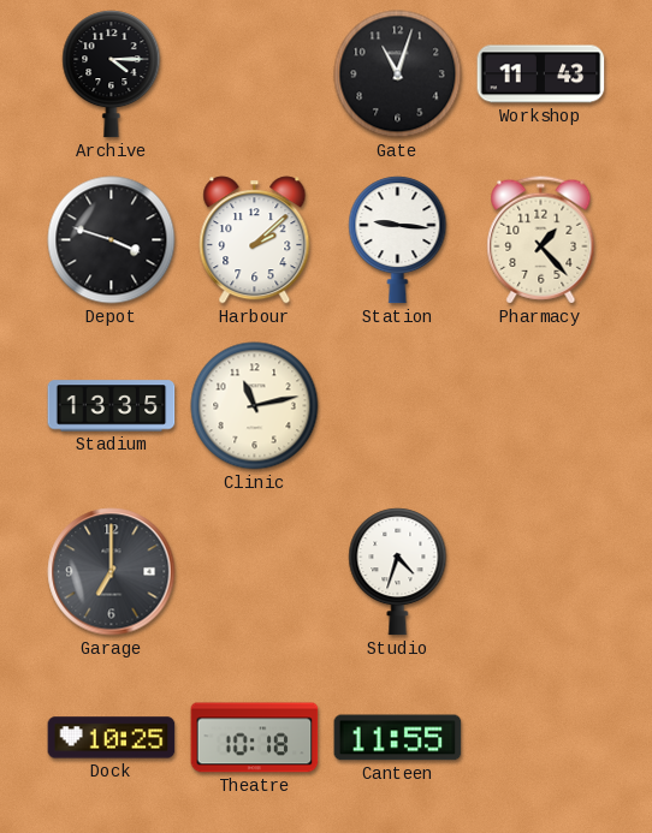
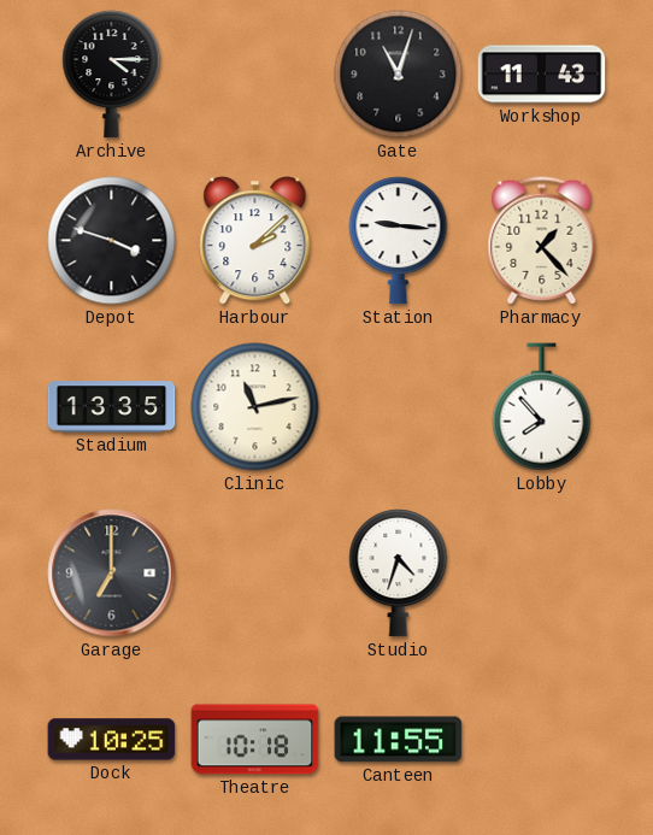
Lobby: none -> 7:53
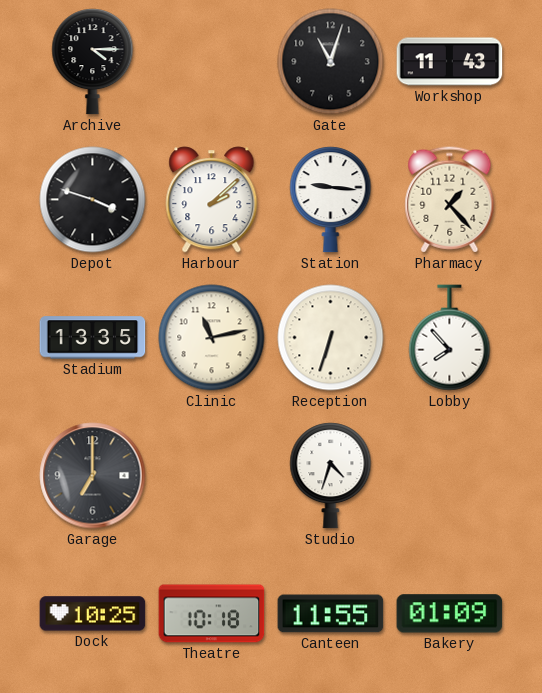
Reception: none -> 6:33
Bakery: none -> 01:09
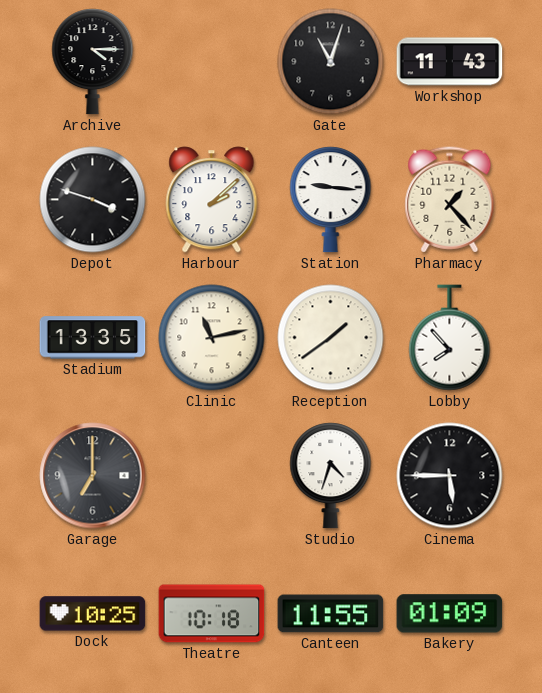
Reception: 6:33 -> 1:39
Cinema: none -> 5:45
